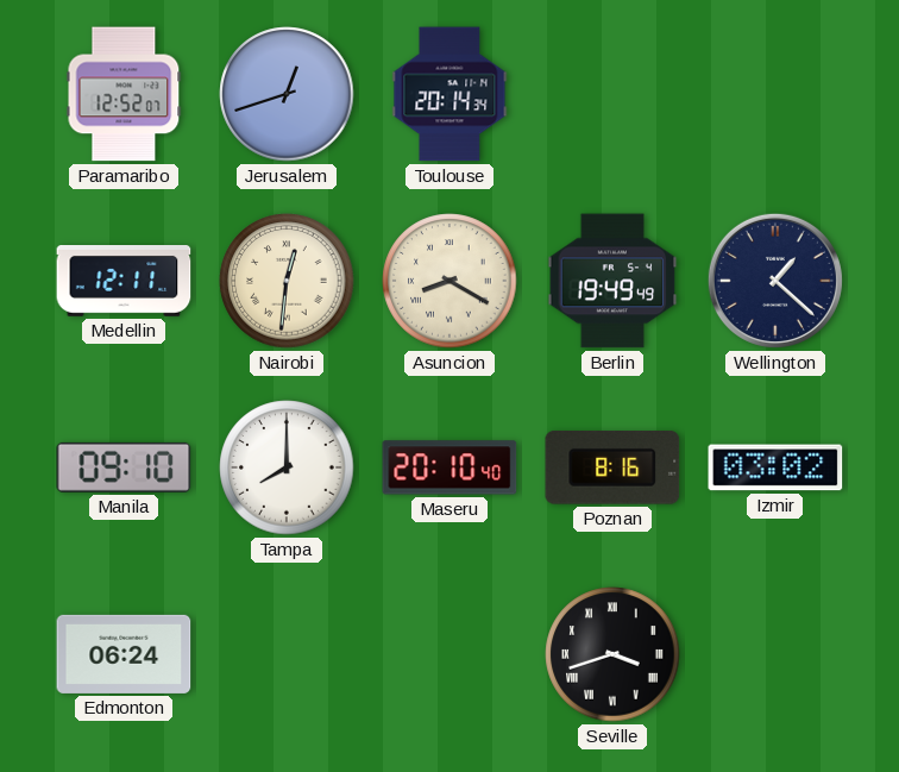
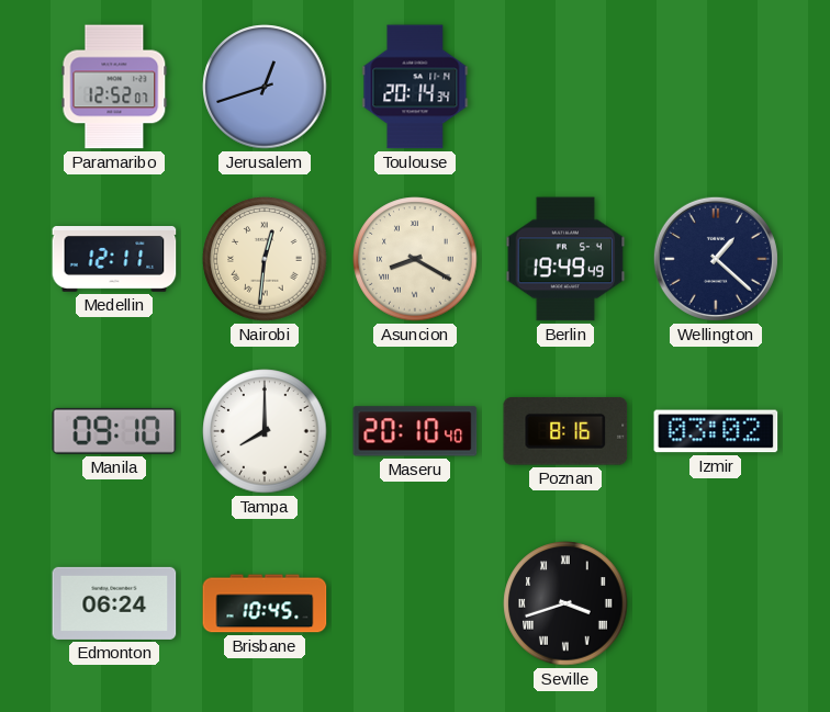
Brisbane: none -> 10:45
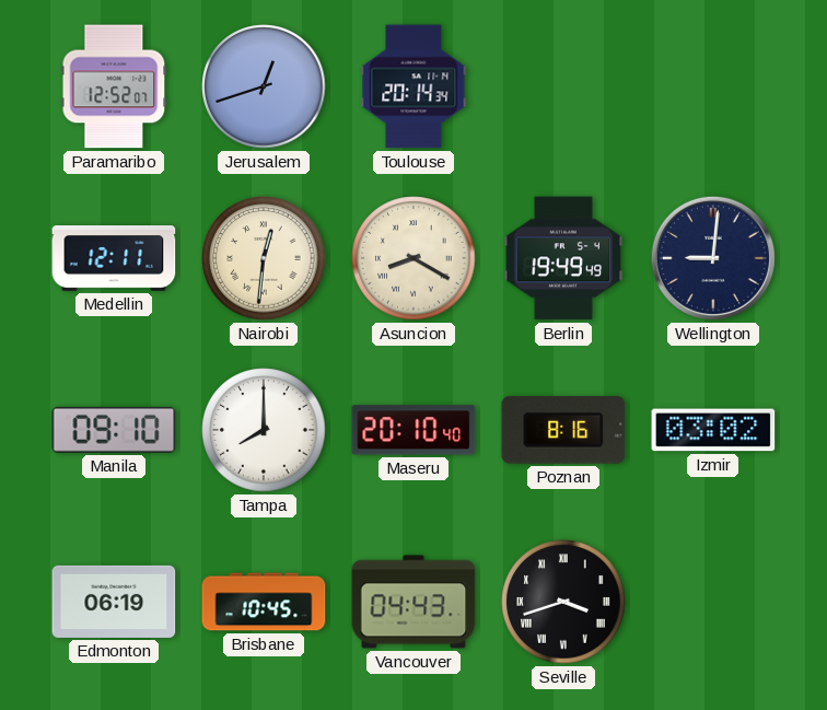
Wellington: 1:22 -> 9:01
Edmonton: 06:24 -> 06:19
Vancouver: none -> 04:43
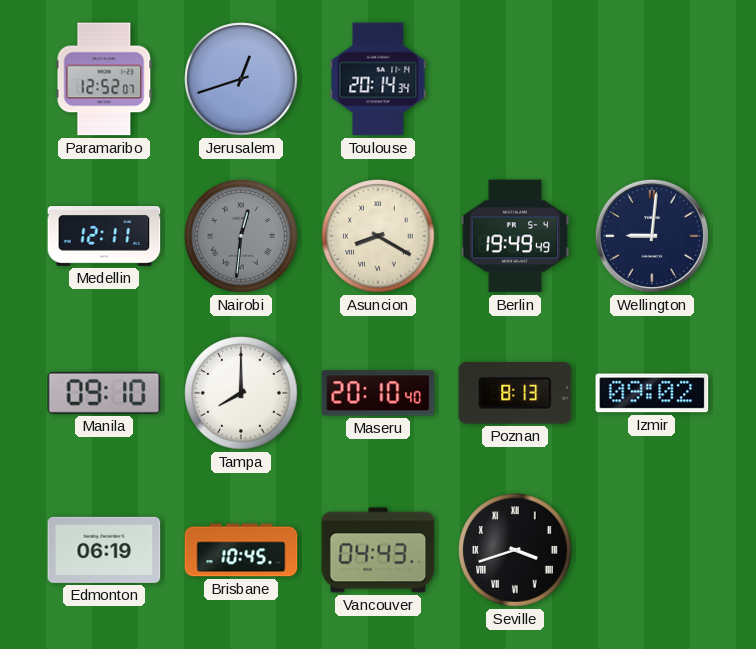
Nairobi dial: cream -> grey
Poznan: 8:16 -> 8:13
Izmir: 03:02 -> 09:02
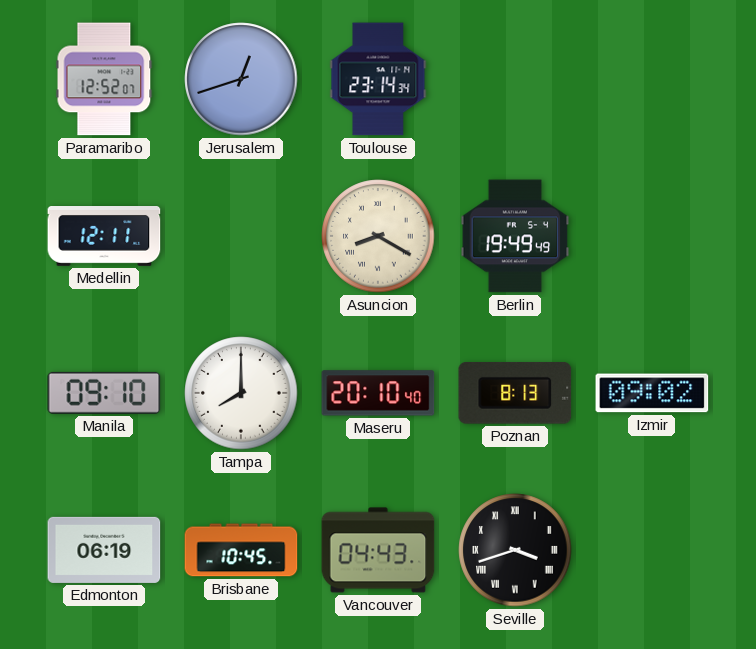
Toulouse: 20:14 -> 23:14
Nairobi: 12:31 -> none
Wellington: 9:01 -> none
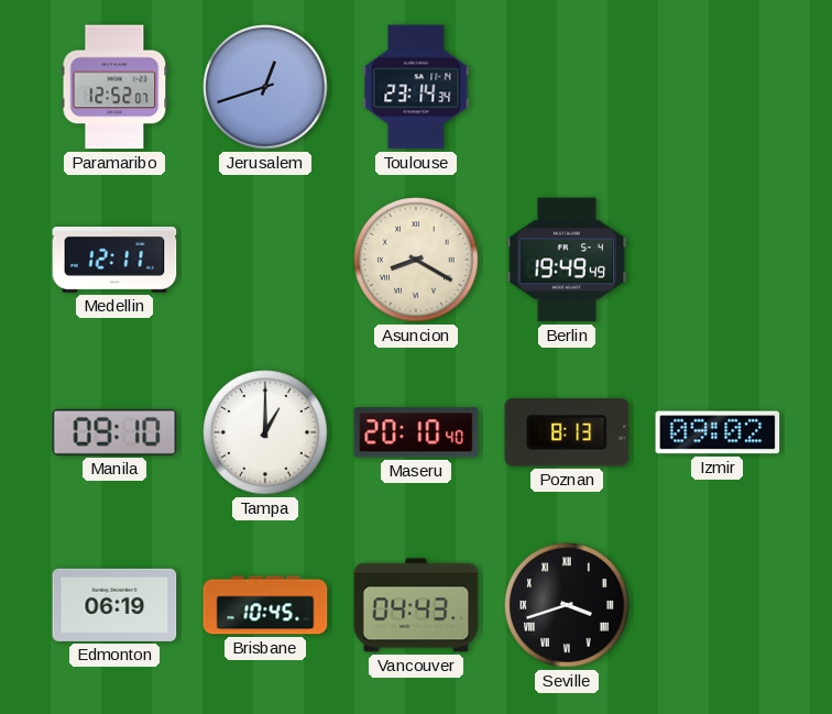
Tampa: 8:00 -> 1:00
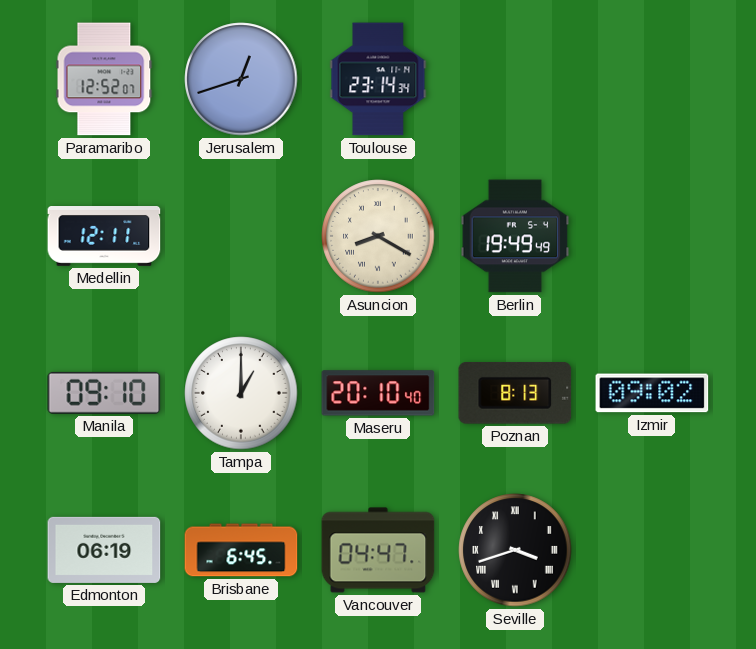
Brisbane: 10:45 -> 6:45
Vancouver: 04:43 -> 04:47
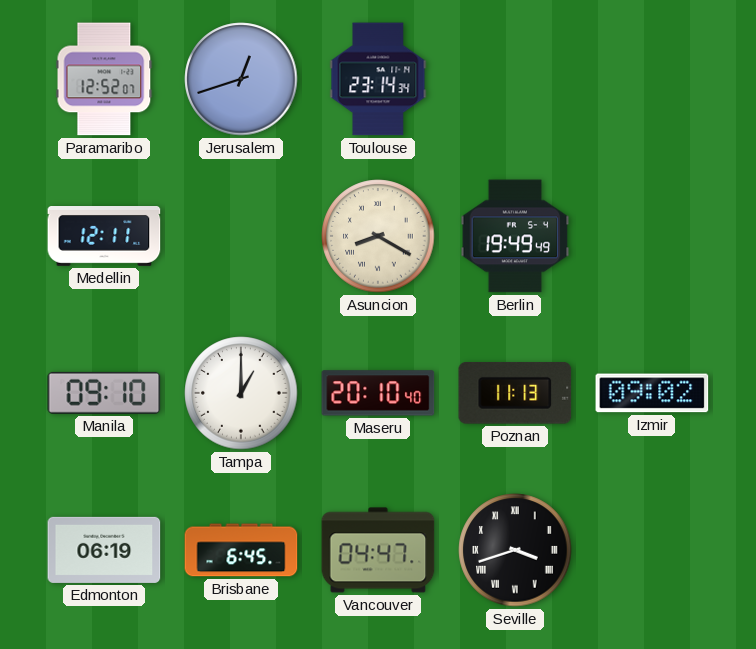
Poznan: 8:13 -> 11:13
